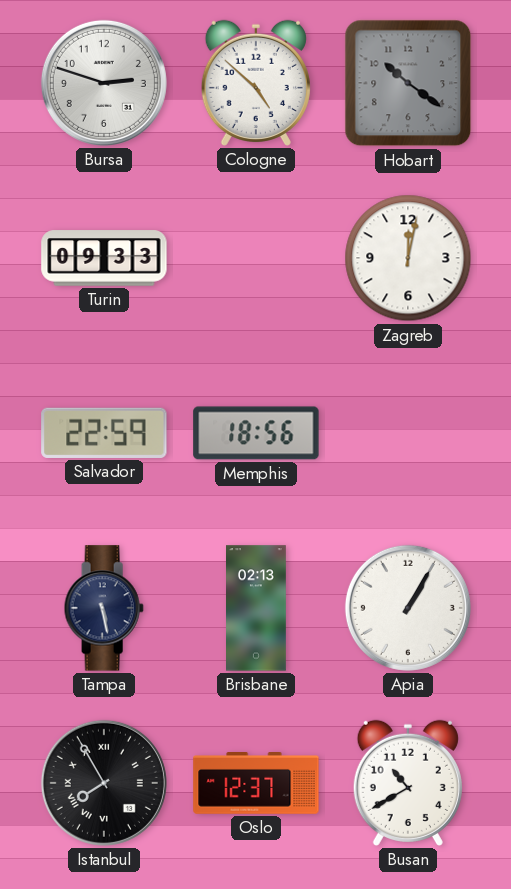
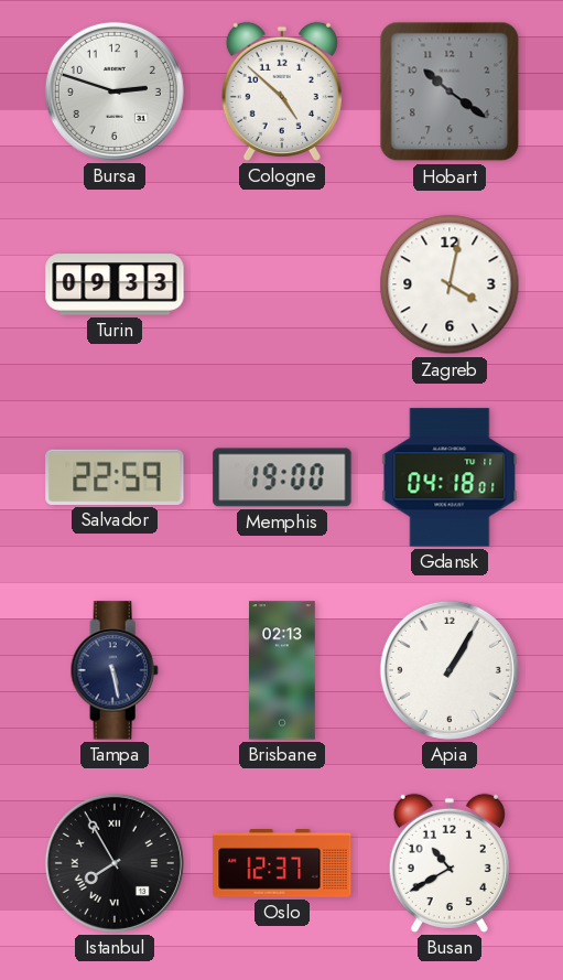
Zagreb: 12:02 -> 4:02
Memphis: 18:56 -> 19:00
Gdansk: none -> 04:18
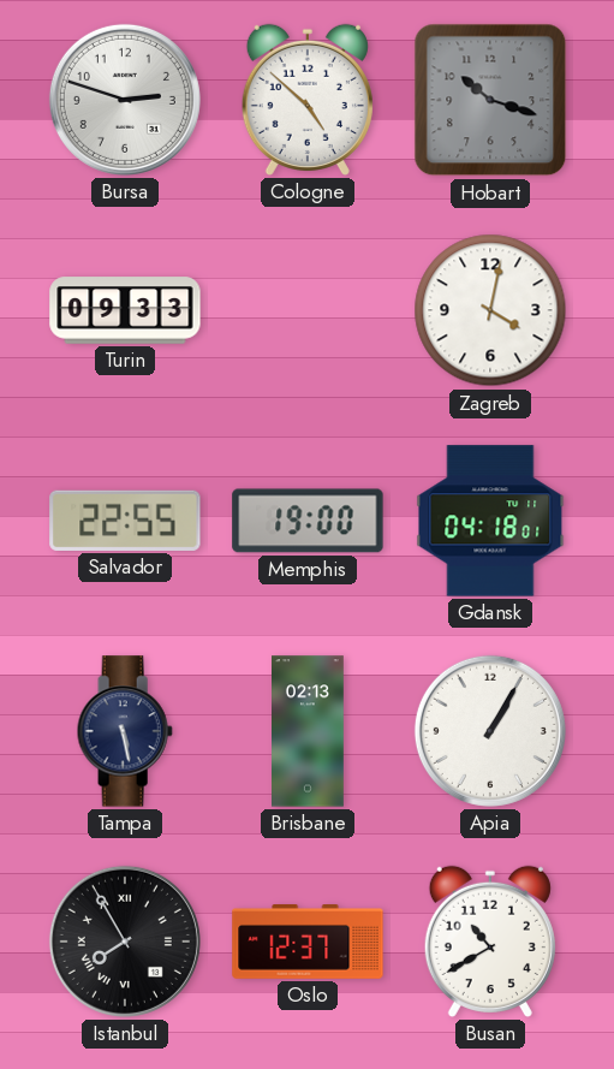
Hobart: 10:21 -> 10:18
Salvador: 22:59 -> 22:55
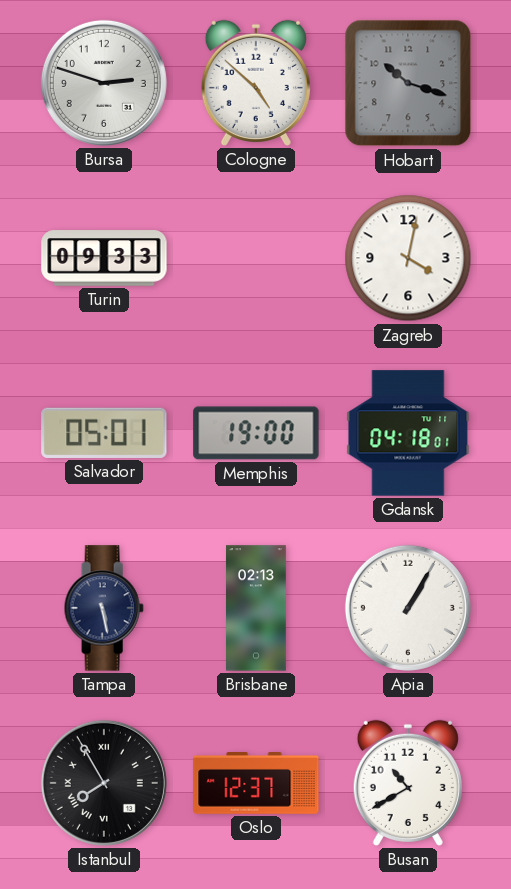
Salvador: 22:55 -> 05:01
